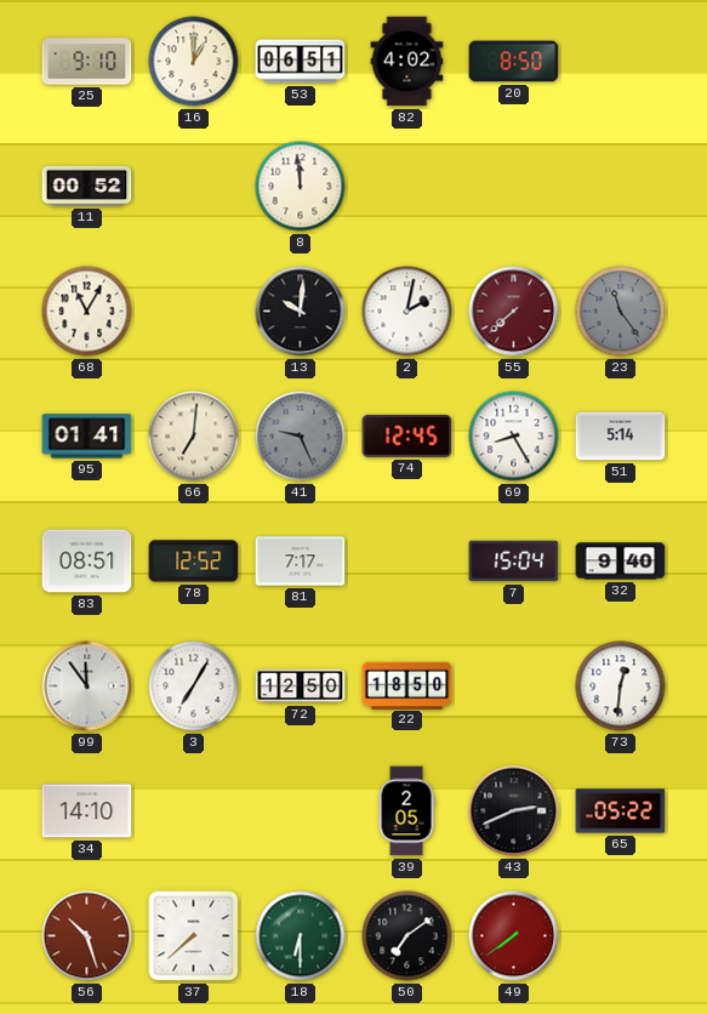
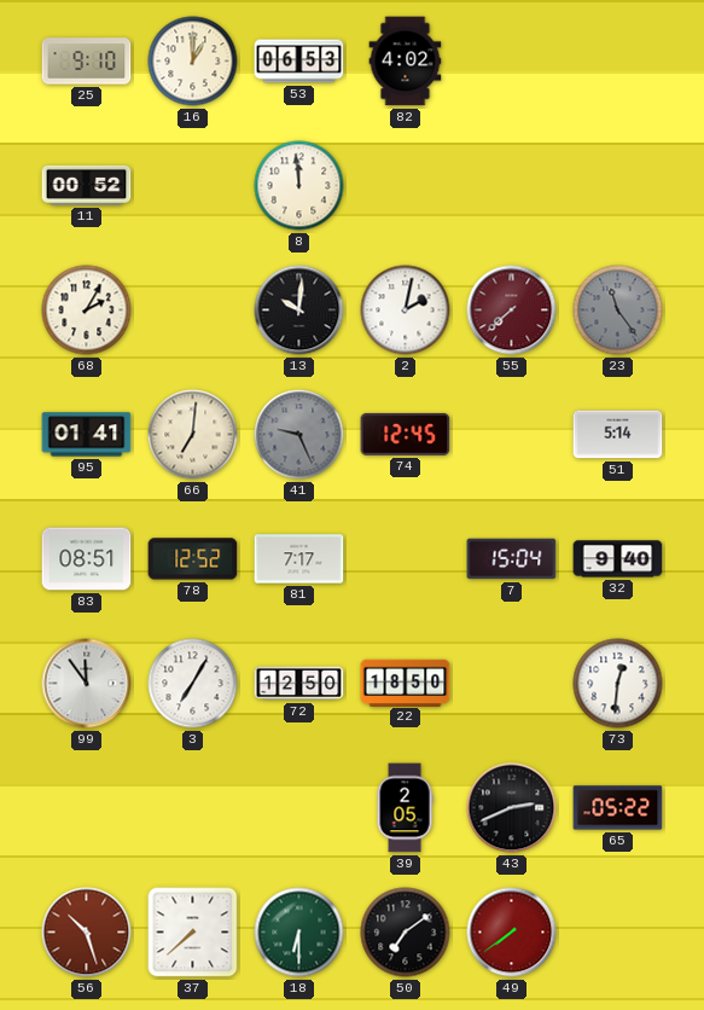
53: 06:51 -> 06:53
20: 8:50 -> none
68: 11:05 -> 2:05
69: 8:25 -> none
34: 14:10 -> none
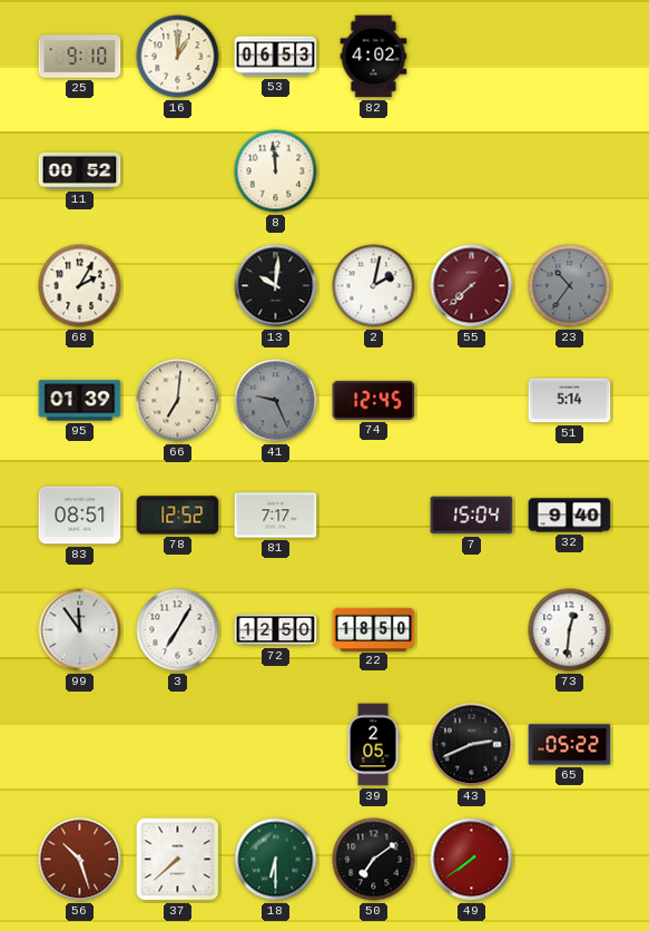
23: 11:24 -> 10:36
95: 01:41 -> 01:39
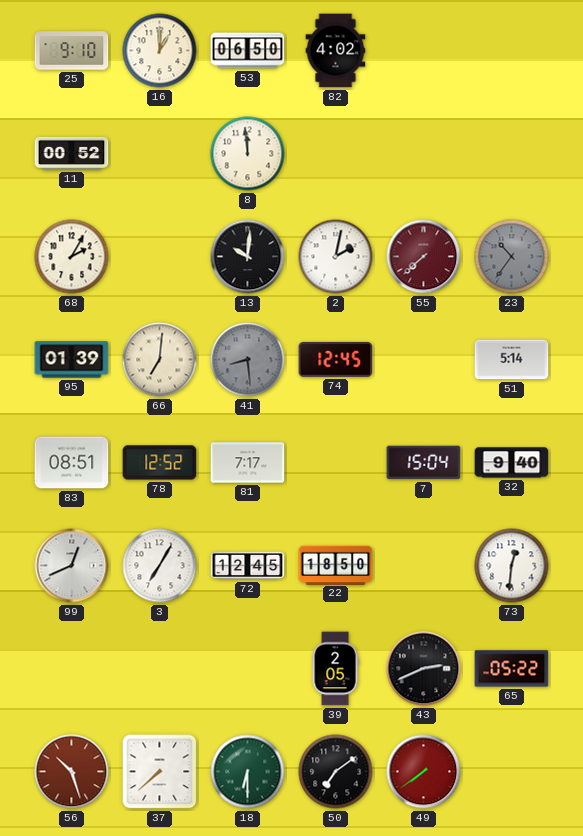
53: 06:53 -> 06:50
41: 9:26 -> 8:29
99: 11:54 -> 12:41
72: 12:50 -> 12:45
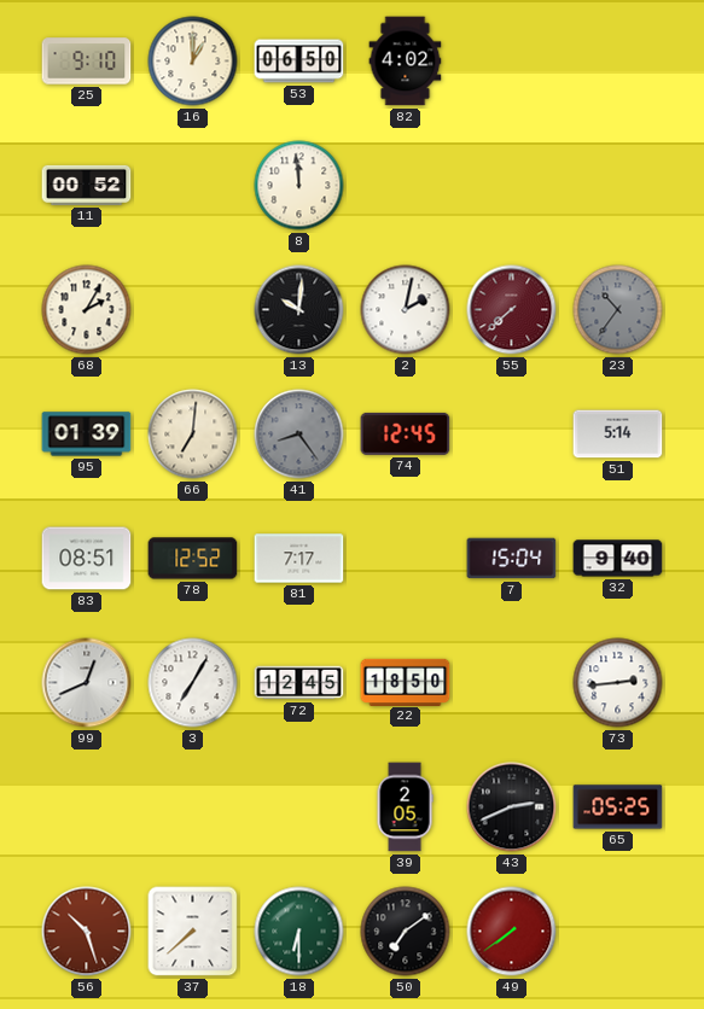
41: 8:29 -> 8:24
73: 12:31 -> 2:44
65: 05:22 -> 05:25
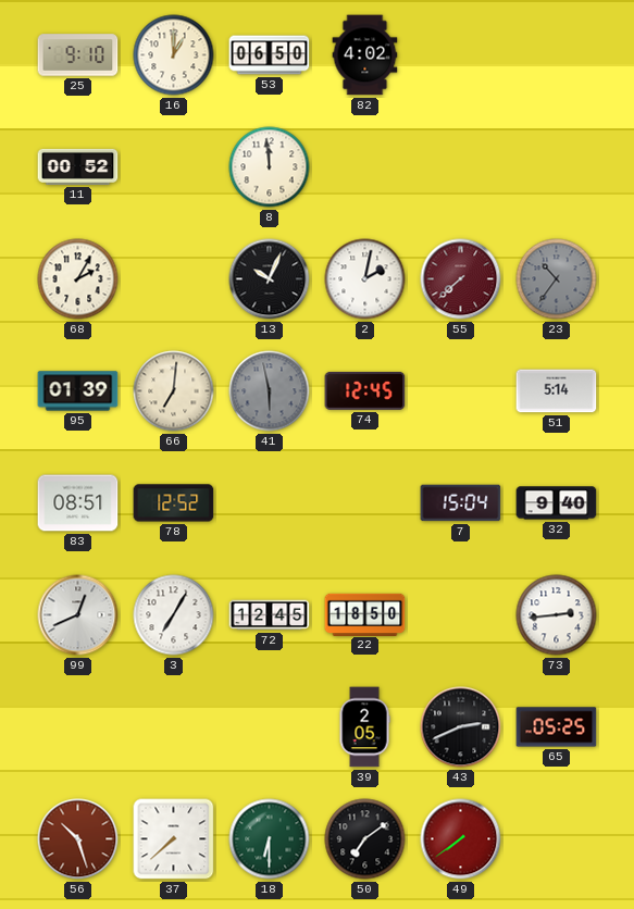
13: 10:01 -> 10:04
41: 8:24 -> 5:58
81: 7:17 -> none
